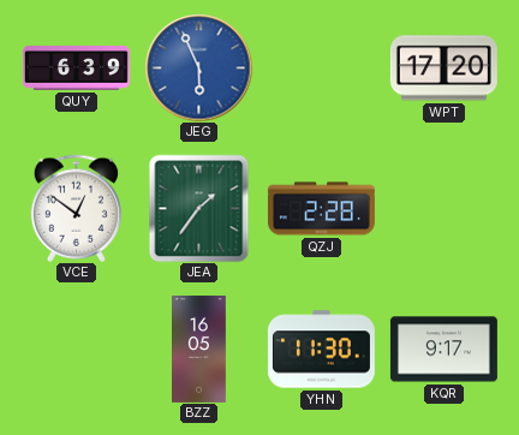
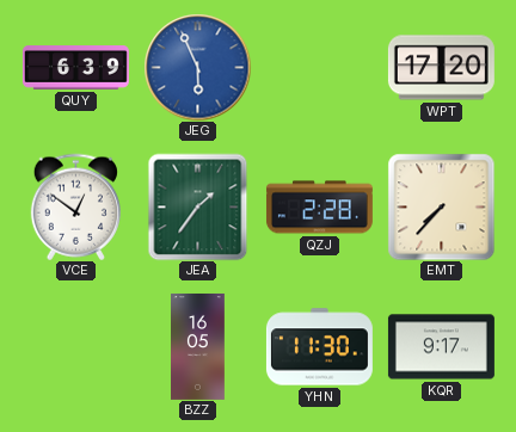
EMT: none -> 7:37
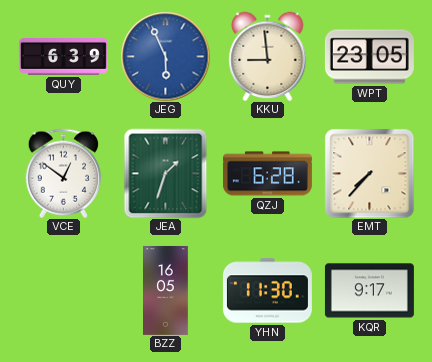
KKU: none -> 8:59
WPT: 17:20 -> 23:05
JEA: 1:36 -> 1:33
QZJ: 2:28 -> 6:28
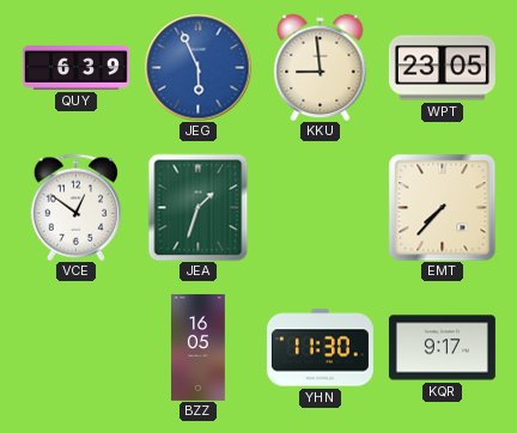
QZJ: 6:28 -> none
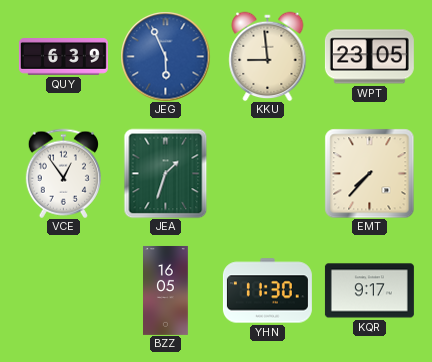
VCE: 12:51 -> 12:54
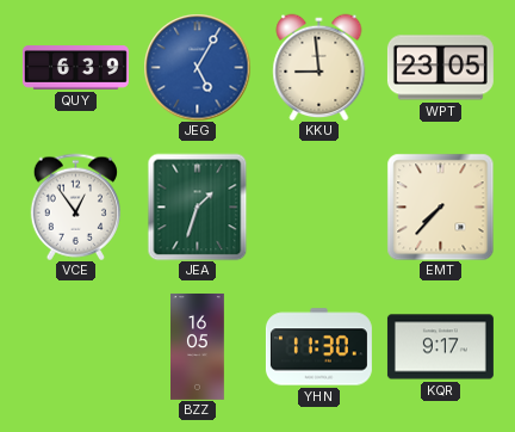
JEG: 5:56 -> 5:05
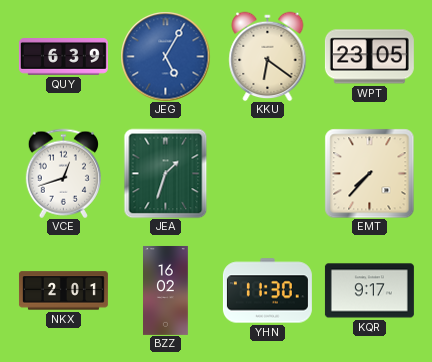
KKU: 8:59 -> 6:21
VCE: 12:54 -> 12:42
NKX: none -> 2:01
BZZ: 16:05 -> 16:02
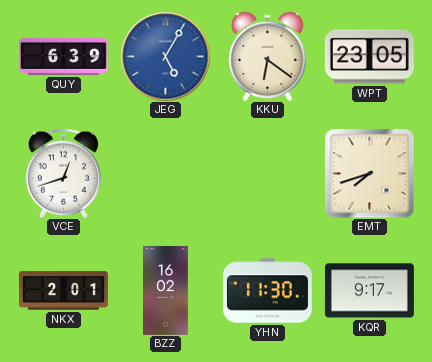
JEA: 1:33 -> none
EMT: 7:37 -> 7:42
